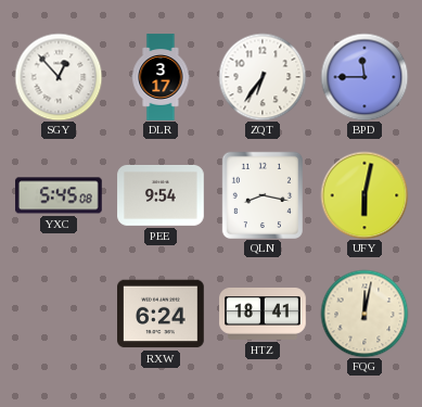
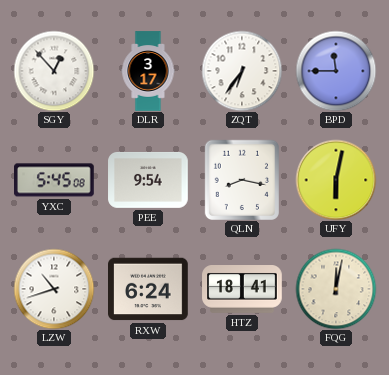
LZW: none -> 10:42
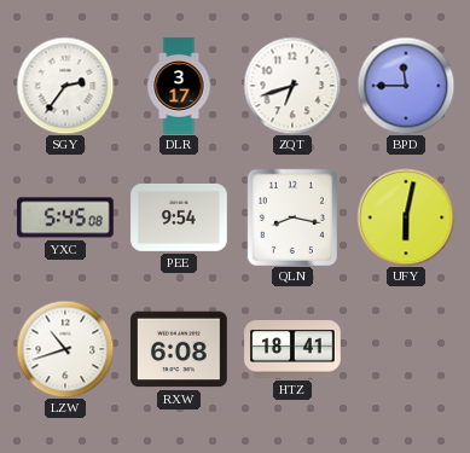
SGY: 12:53 -> 2:36
ZQT: 6:36 -> 6:42
RXW: 6:24 -> 6:08
FQG: 12:02 -> none
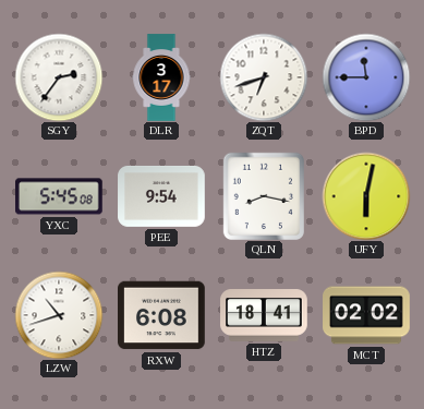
MCT: none -> 02:02
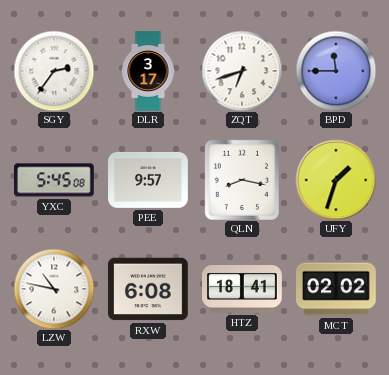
PEE: 9:54 -> 9:57
UFY: 6:02 -> 1:33
LZW: 10:42 -> 10:47
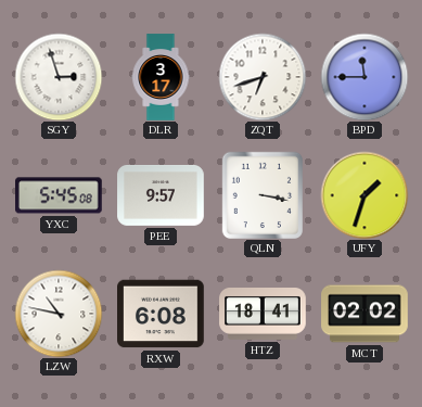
SGY: 2:36 -> 2:57
QLN: 8:17 -> 3:17
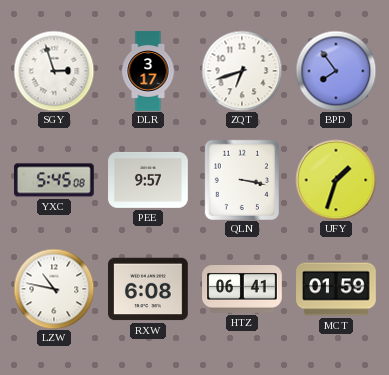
BPD: 11:45 -> 7:54
HTZ: 18:41 -> 06:41
MCT: 02:02 -> 01:59
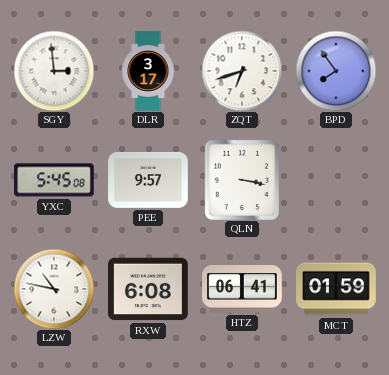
SGY: 2:57 -> 2:59
UFY: 1:33 -> none
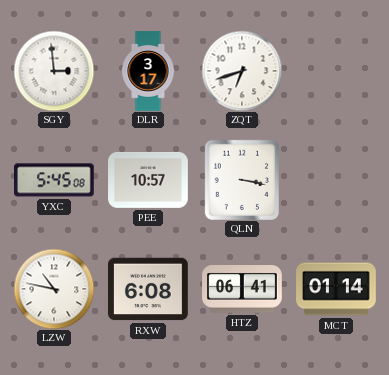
BPD: 7:54 -> none
PEE: 9:57 -> 10:57
MCT: 01:59 -> 01:14
